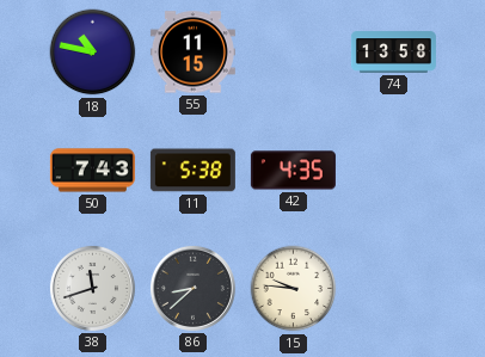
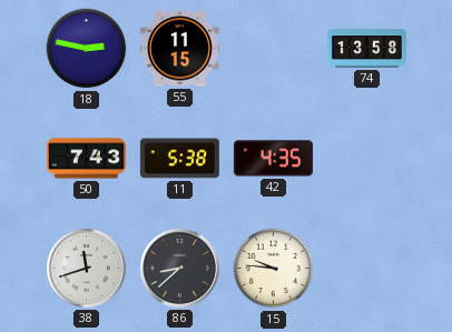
18: 10:47 -> 2:47
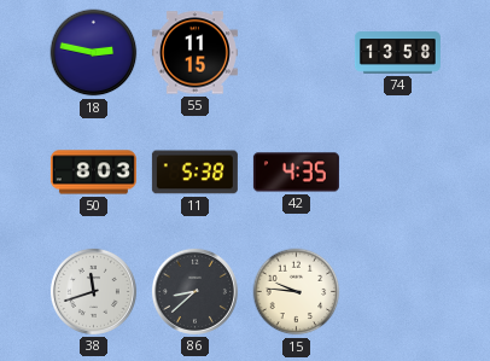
50: 7:43 -> 8:03
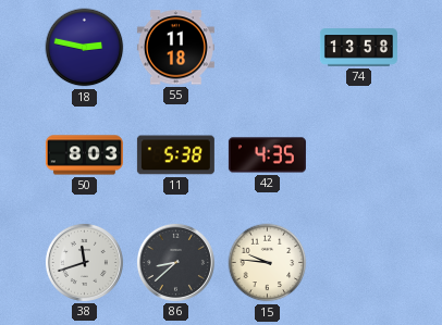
55: 11:15 -> 11:18
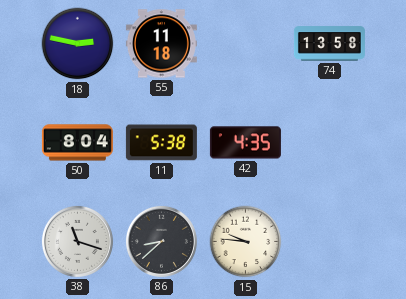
50: 8:03 -> 8:04
38: 11:42 -> 11:18
